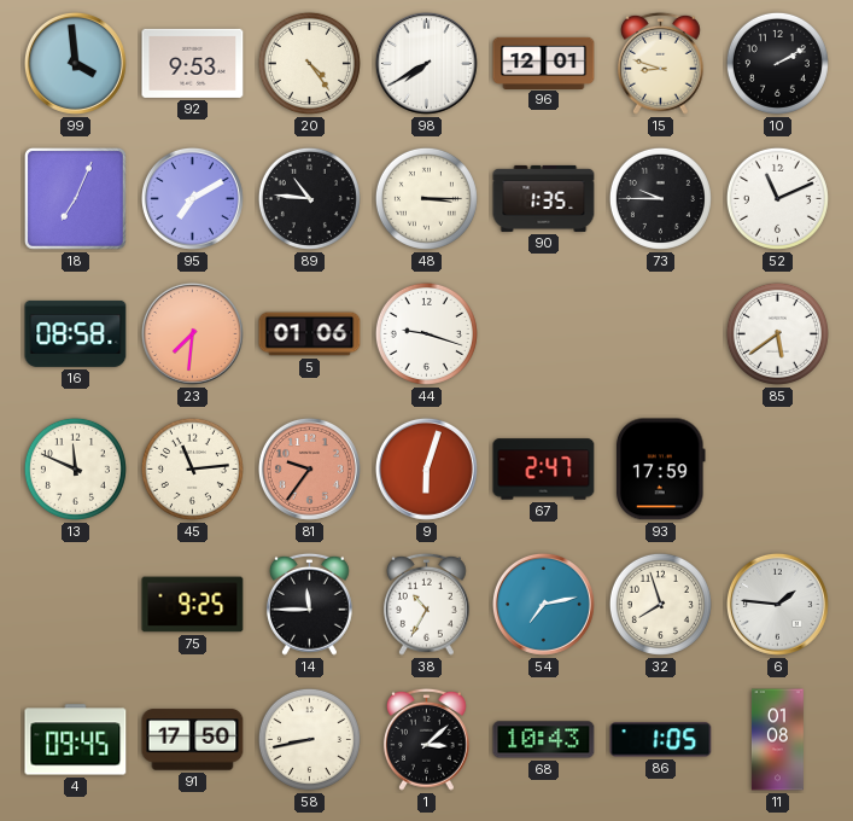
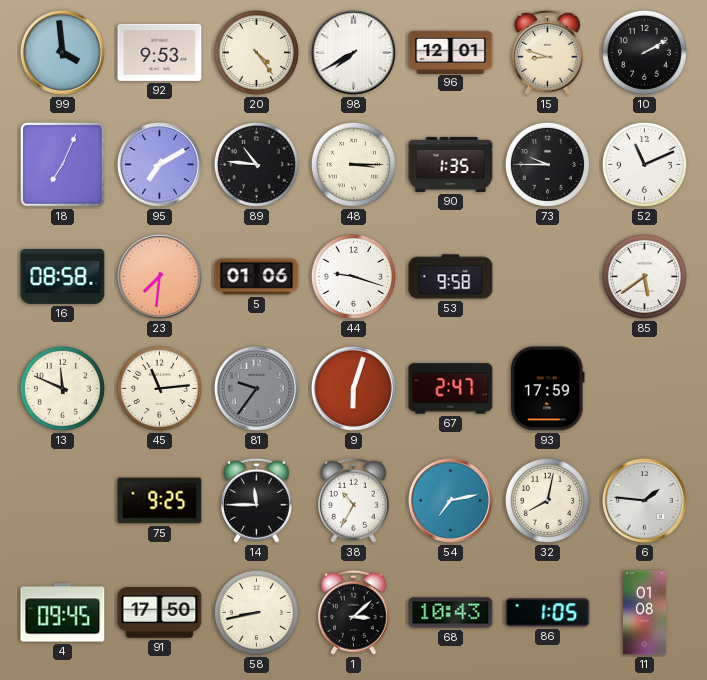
53: none -> 9:58
81 dial: salmon -> grey
32: 7:57 -> 8:02
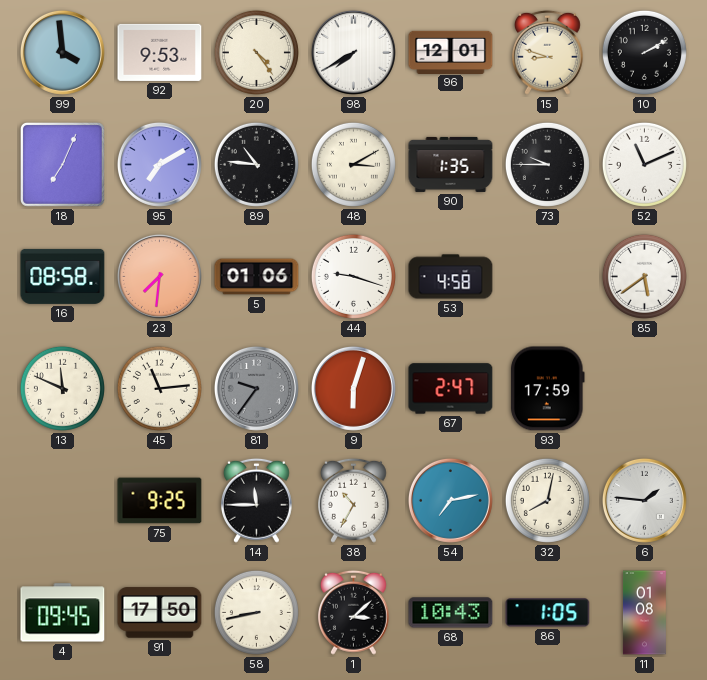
48: 3:15 -> 3:10
53: 9:58 -> 4:58
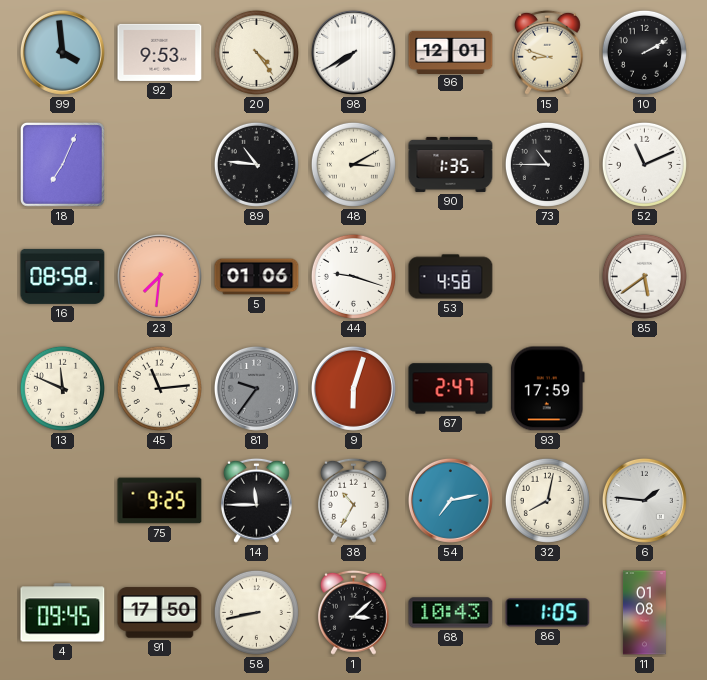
95: 7:10 -> none
73: 9:45 -> 10:45
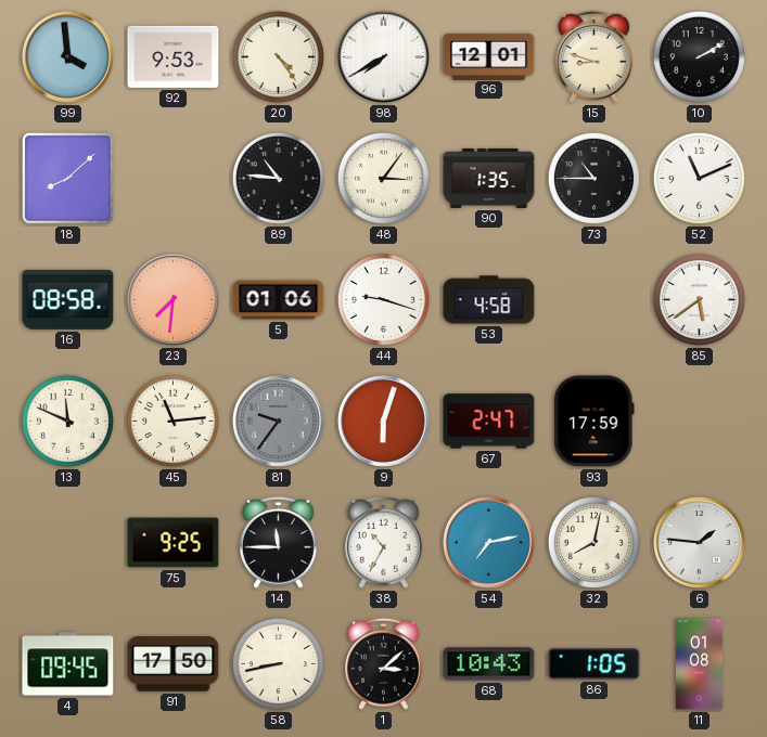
18: 7:04 -> 8:08
48: 3:10 -> 3:06
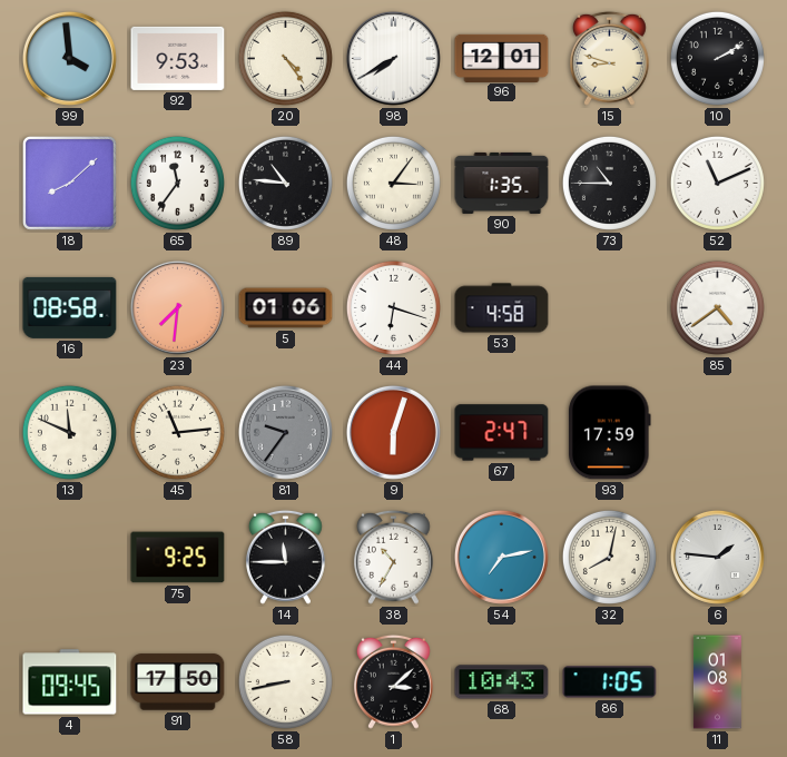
65: none -> 11:36
44: 9:18 -> 6:18
85: 5:39 -> 4:39
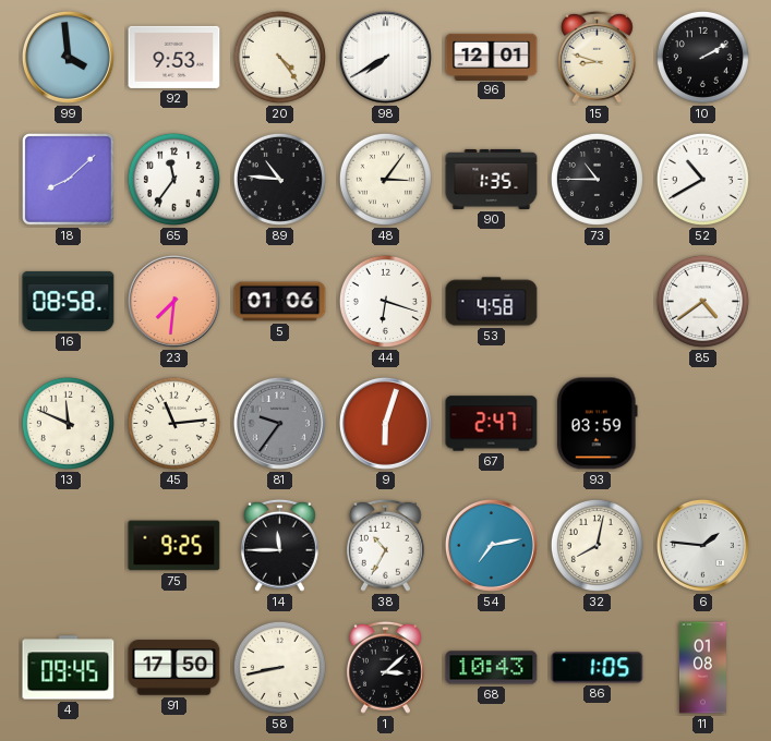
52: 11:11 -> 10:40
93: 17:59 -> 03:59
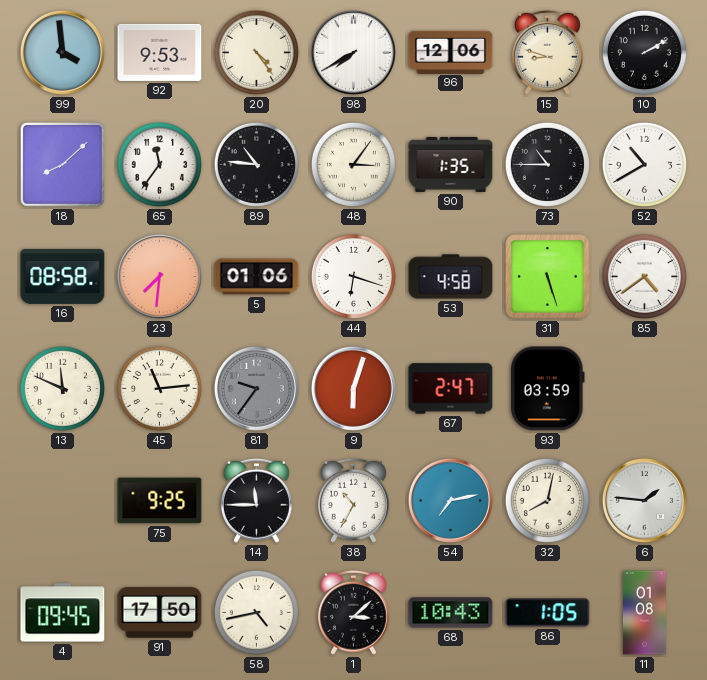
96: 12:01 -> 12:06
31: none -> 5:27
58: 8:43 -> 4:43
